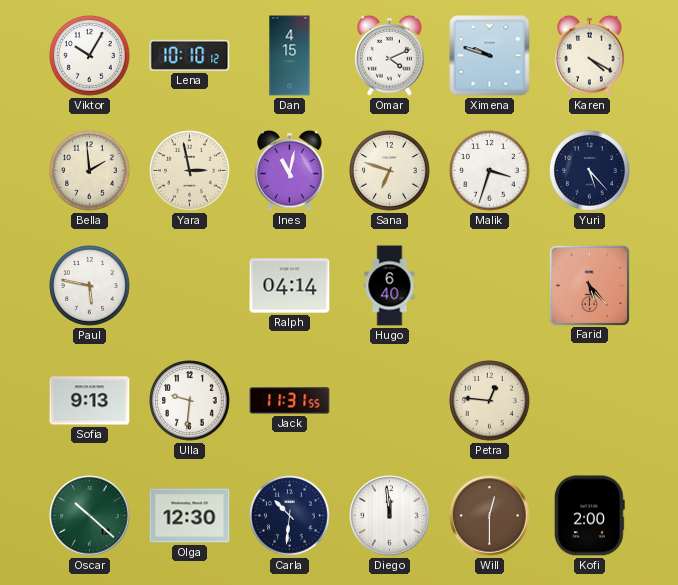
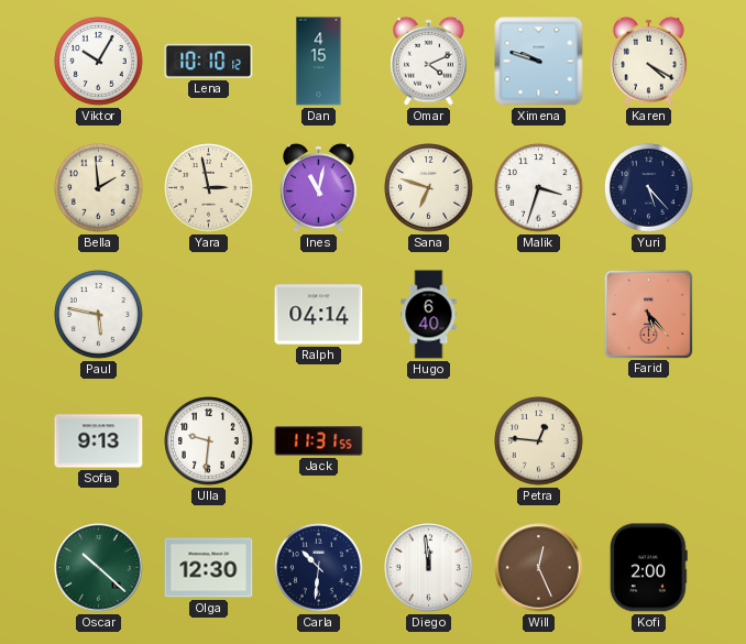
Will: 12:30 -> 12:26
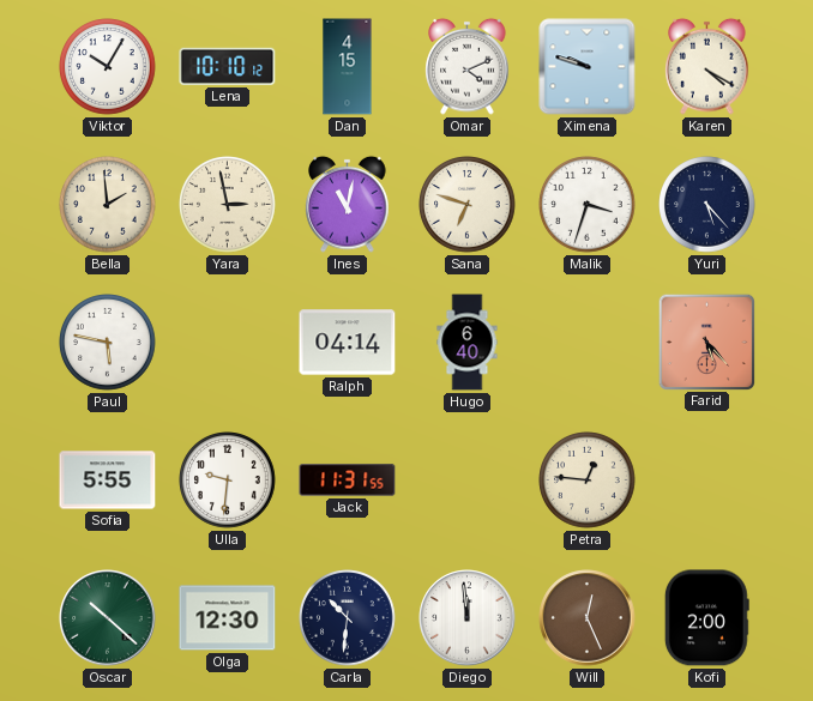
Sofia: 9:13 -> 5:55
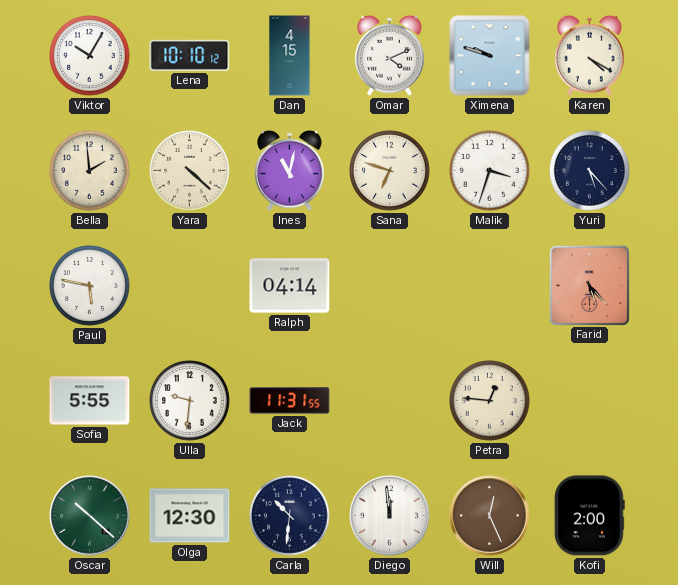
Yara: 2:58 -> 4:22
Hugo: 6:40 -> none
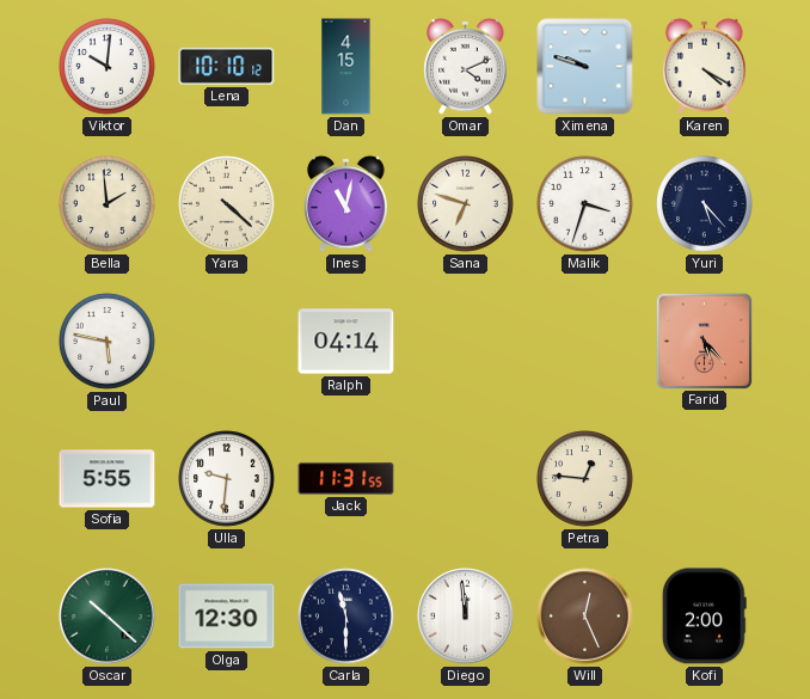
Viktor: 10:05 -> 10:01
Carla: 10:31 -> 11:30
